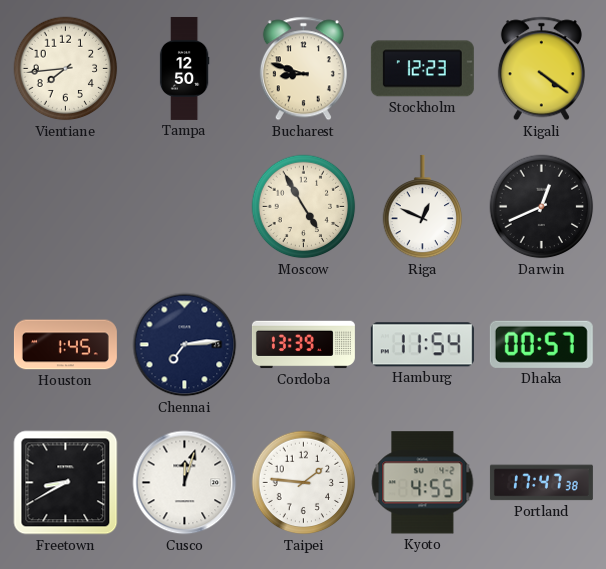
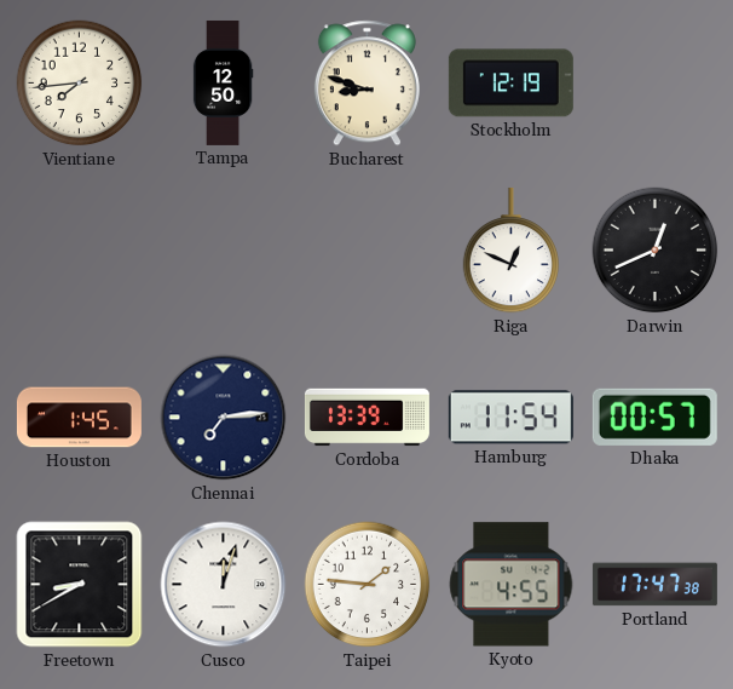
Stockholm: 12:23 -> 12:19
Kigali: 4:21 -> none
Moscow: 4:55 -> none
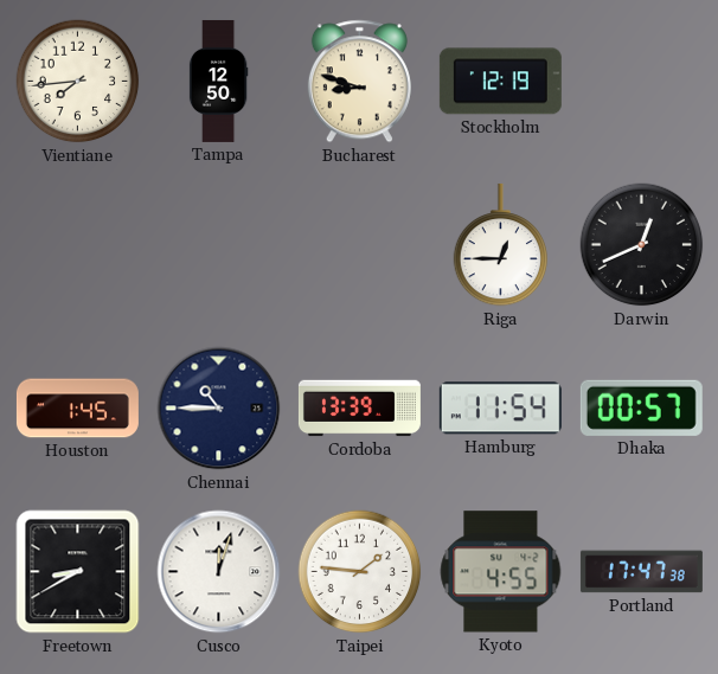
Riga: 12:49 -> 12:45
Chennai: 7:14 -> 10:45
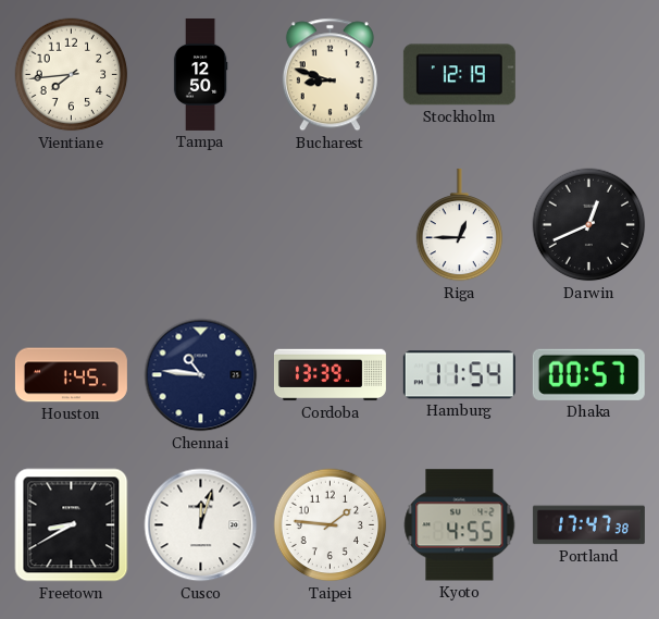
Chennai: 10:45 -> 10:46
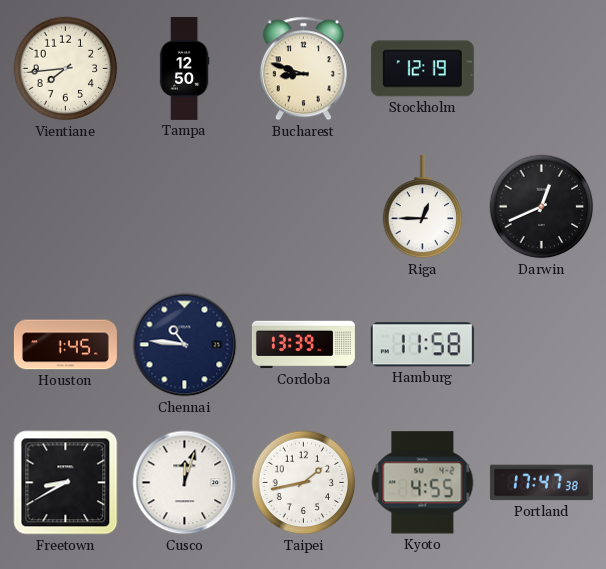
Hamburg: 11:54 -> 11:58
Dhaka: 00:57 -> none
Taipei: 1:46 -> 1:43
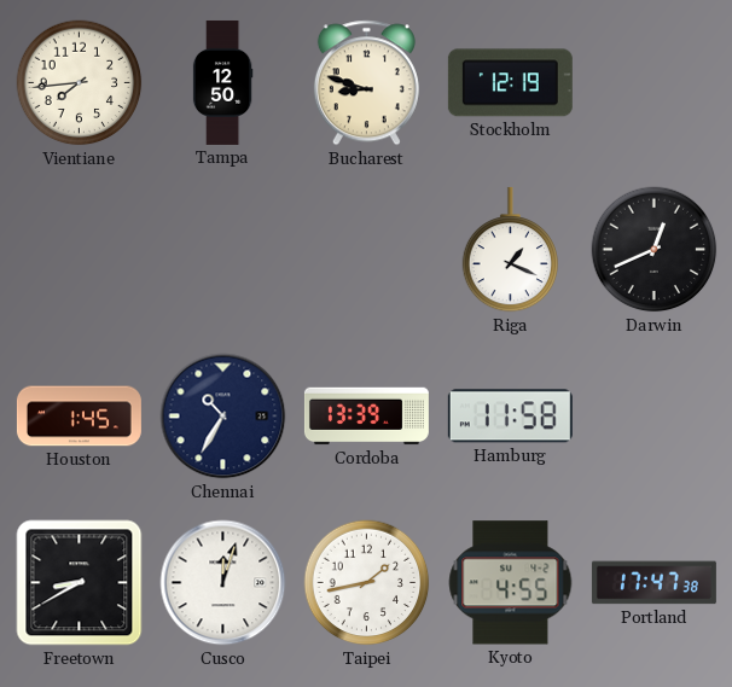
Riga: 12:45 -> 1:19
Chennai: 10:46 -> 10:35
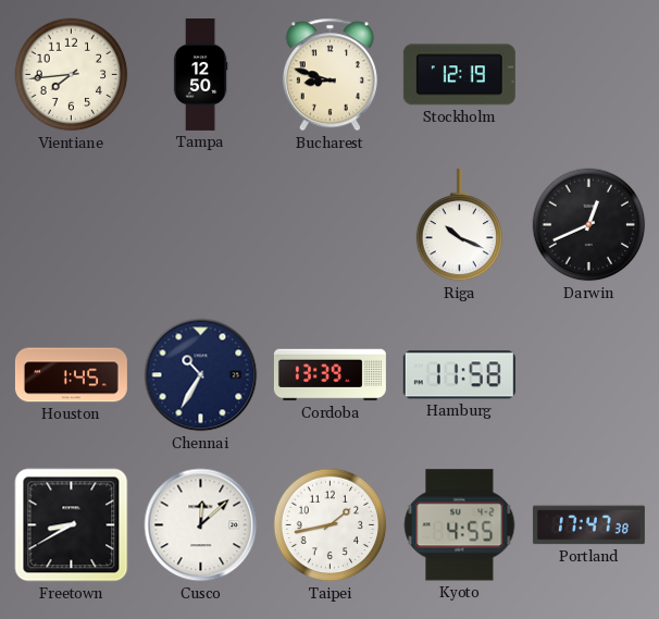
Riga: 1:19 -> 10:19
Cusco: 12:03 -> 12:08
